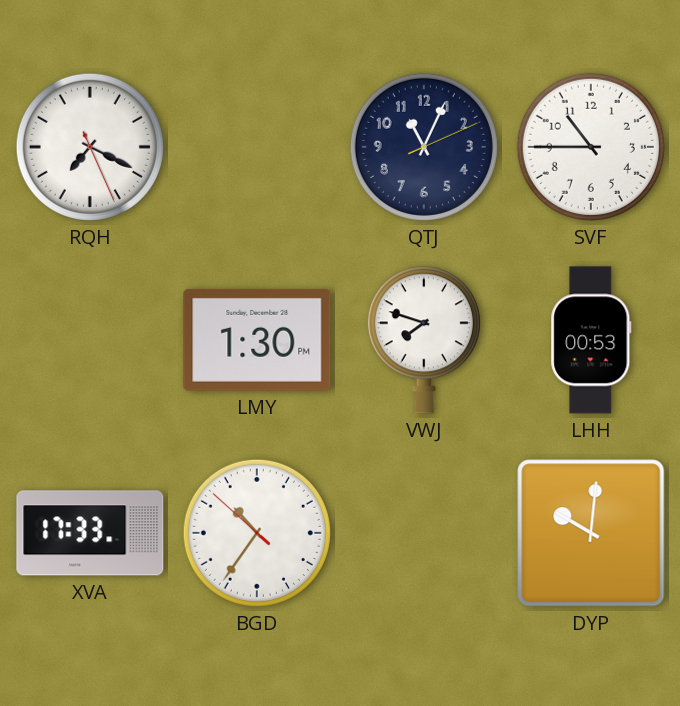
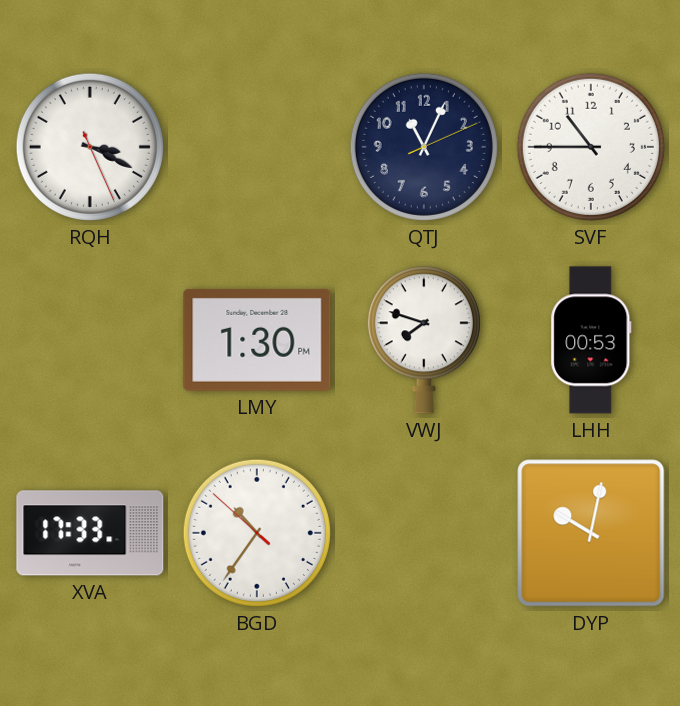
RQH: 7:19 -> 3:19
DYP: 10:01 -> 10:02
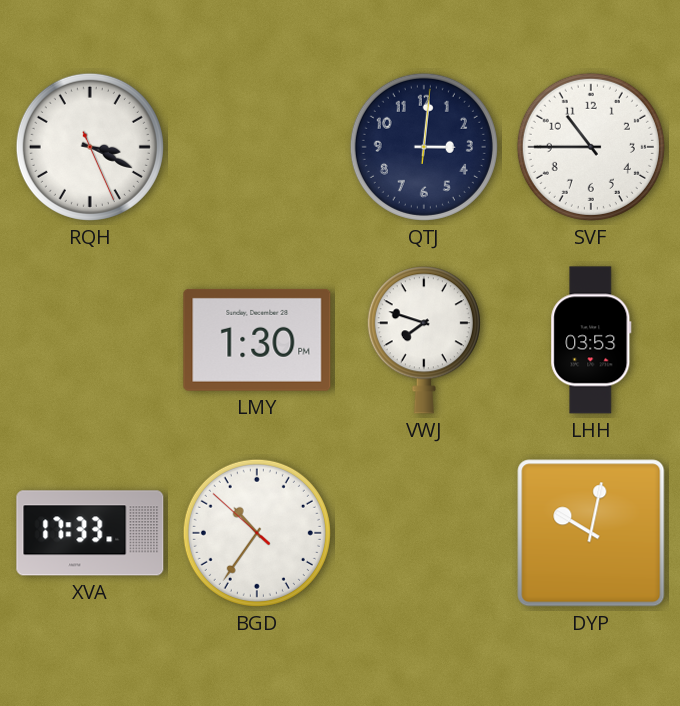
QTJ: 11:04 -> 3:01
LHH: 00:53 -> 03:53
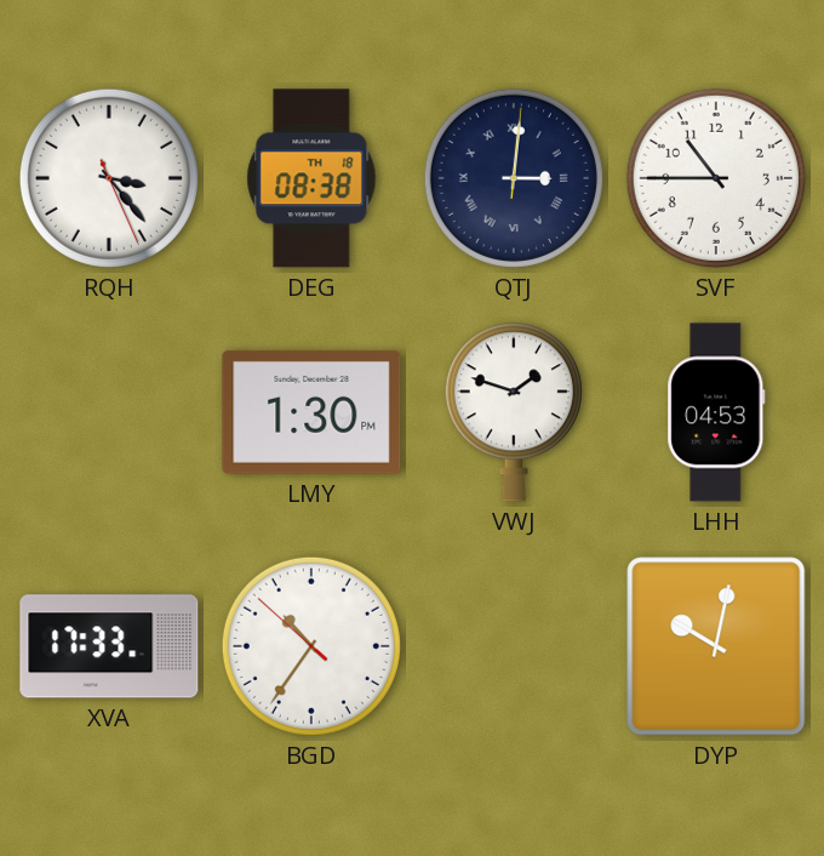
RQH: 3:19 -> 3:23
DEG: none -> 08:38
QTJ numerals: Arabic -> Roman
VWJ: 7:48 -> 1:48
LHH: 03:53 -> 04:53
